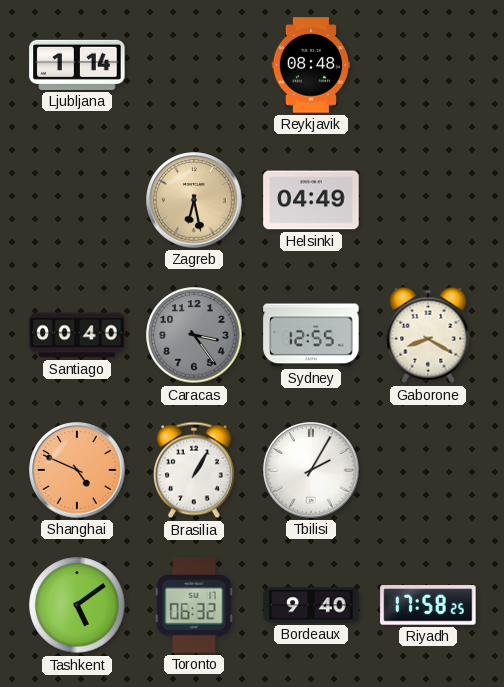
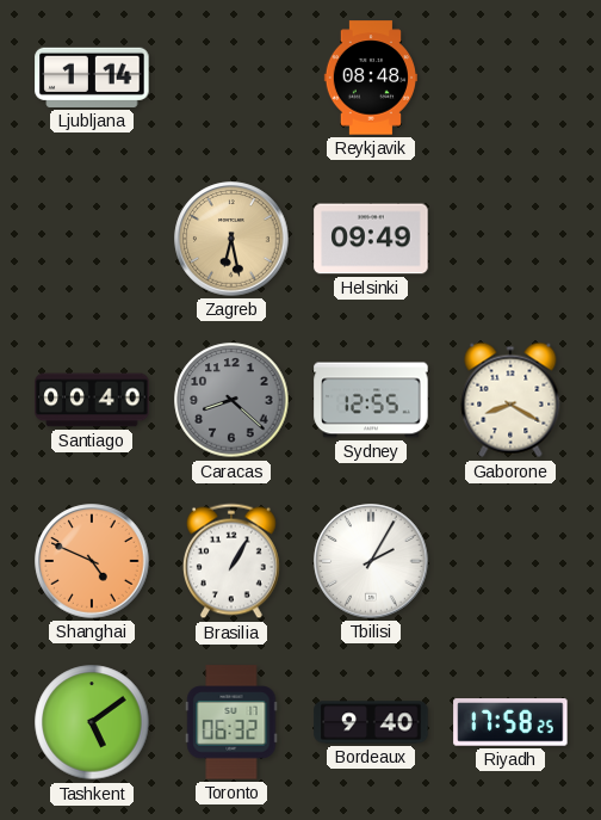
Helsinki: 04:49 -> 09:49
Caracas: 3:24 -> 8:22
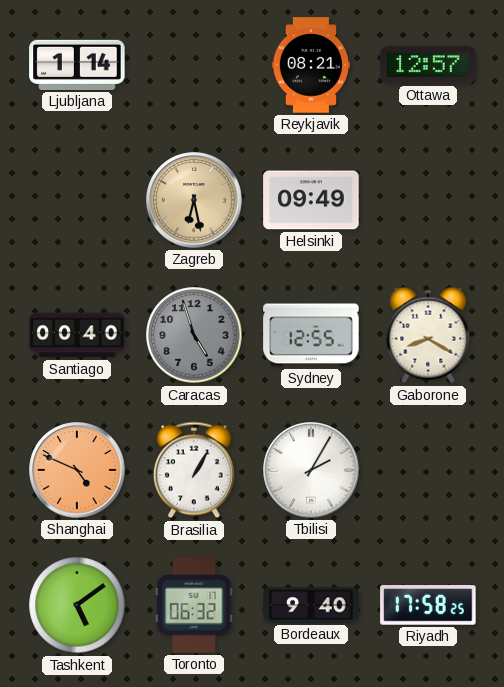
Reykjavik: 08:48 -> 08:21
Ottawa: none -> 12:57
Caracas: 8:22 -> 4:57
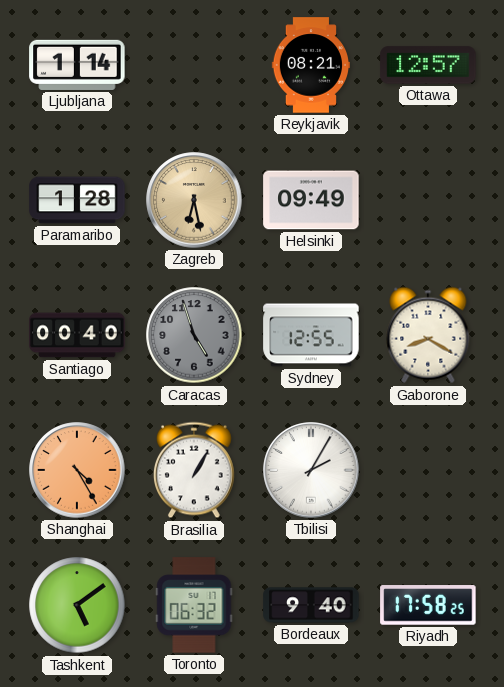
Paramaribo: none -> 1:28
Shanghai: 4:49 -> 4:25
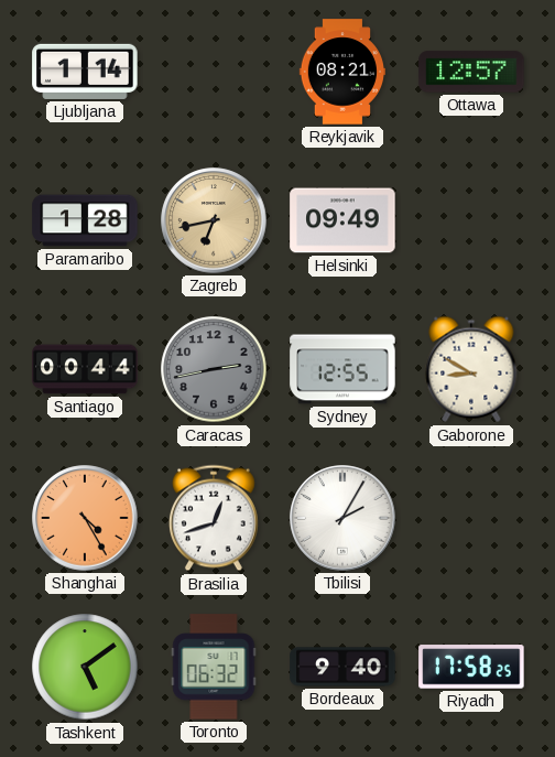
Zagreb: 6:28 -> 6:43
Santiago: 00:40 -> 00:44
Caracas: 4:57 -> 2:43
Gaborone: 8:20 -> 8:50
Brasilia: 1:05 -> 12:42
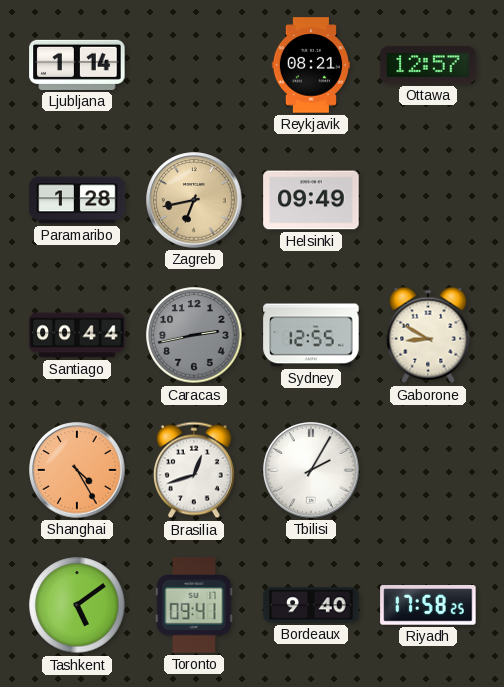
Toronto: 06:32 -> 09:41
